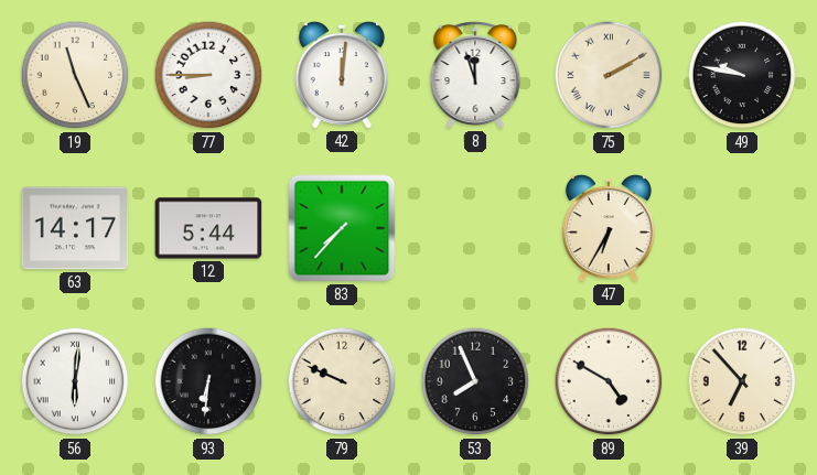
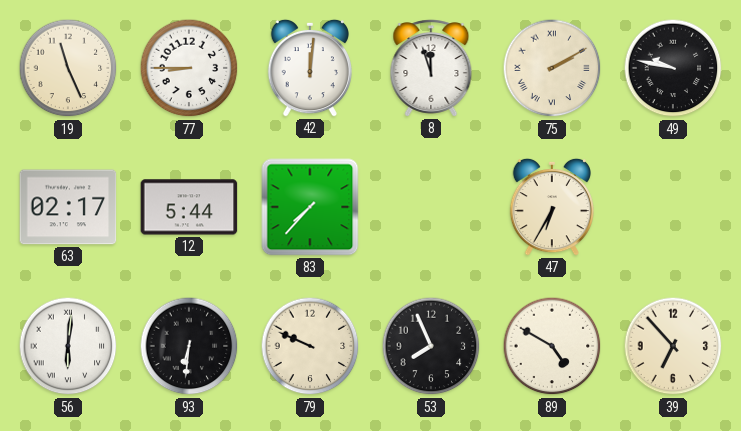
63: 14:17 -> 02:17
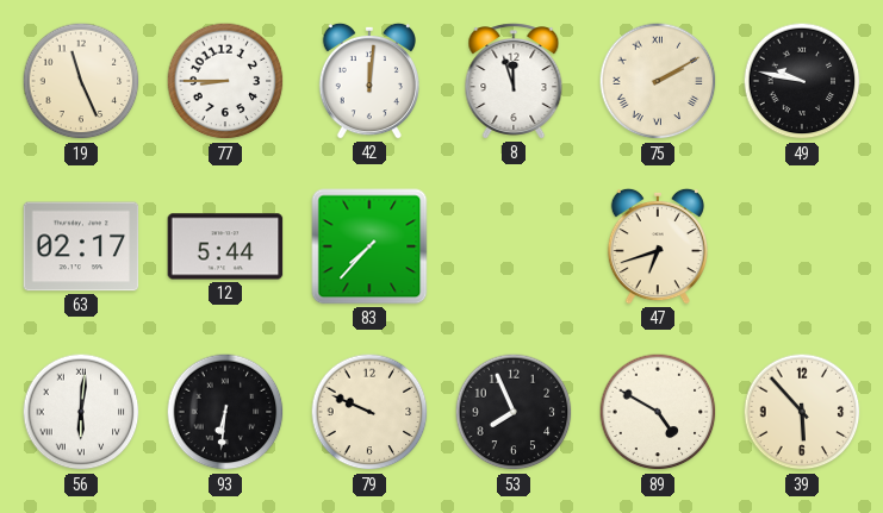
47: 6:35 -> 6:42
39: 6:53 -> 5:53
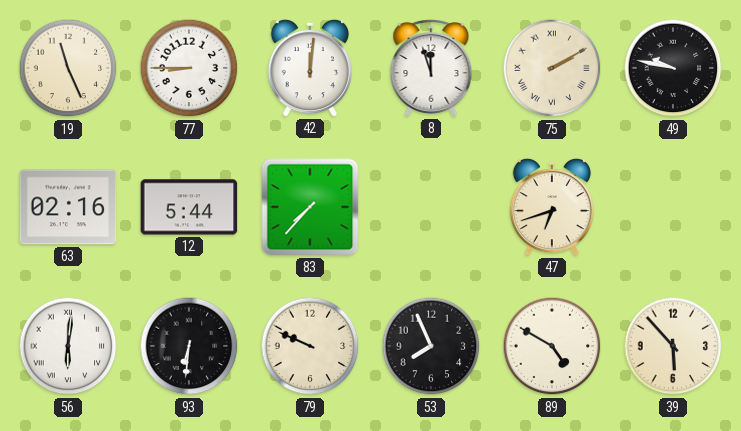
63: 02:17 -> 02:16
